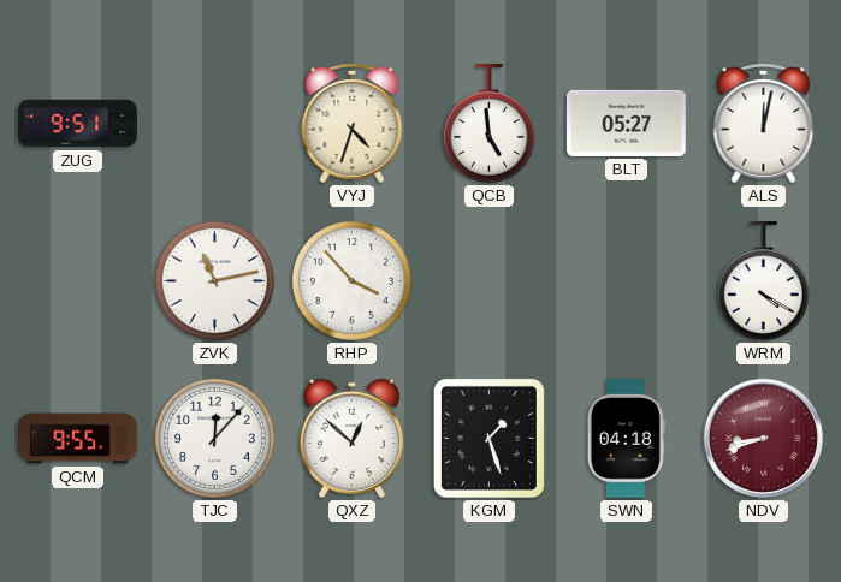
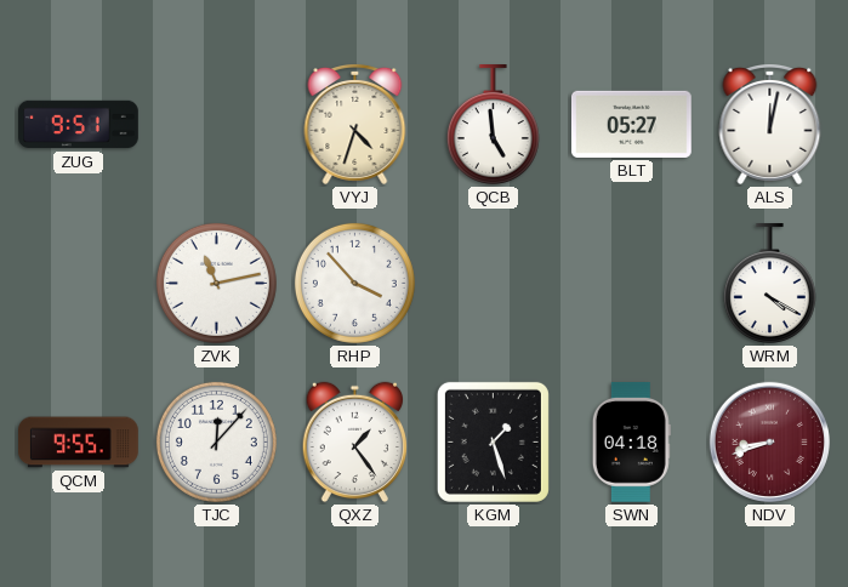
QXZ: 12:52 -> 1:24
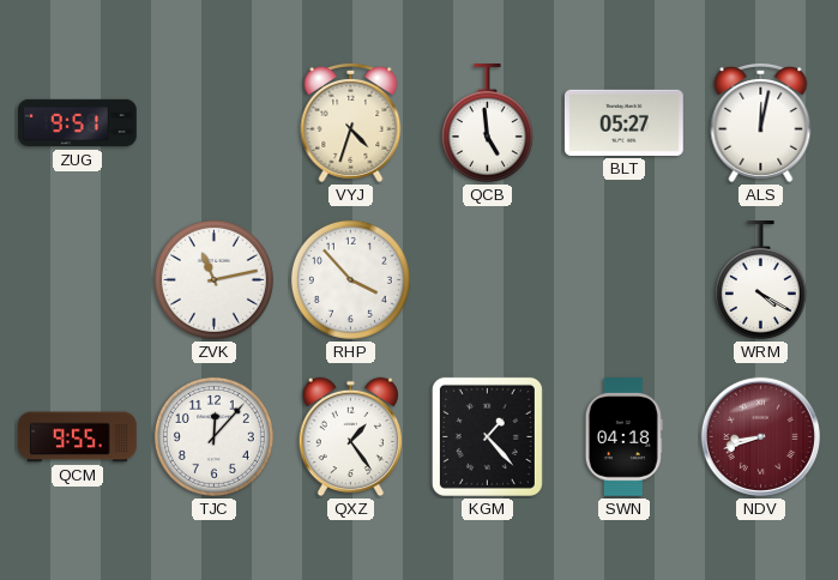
KGM: 1:27 -> 1:23
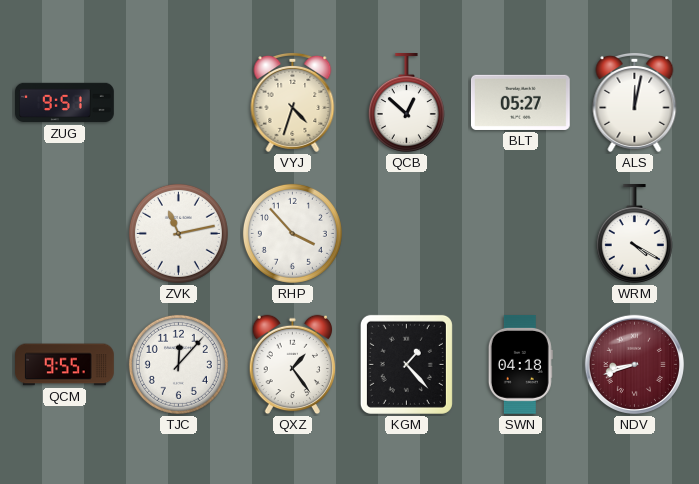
QCB: 4:59 -> 12:52
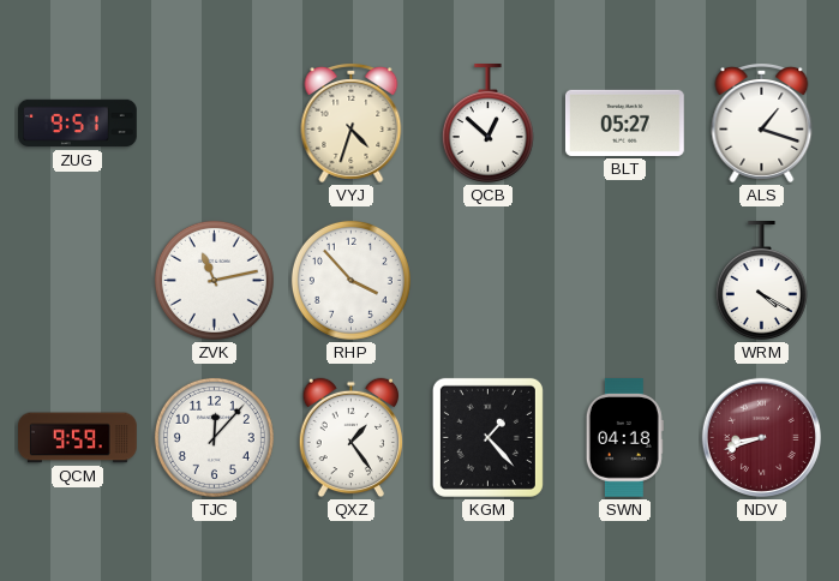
ALS: 12:02 -> 1:18
QCM: 9:55 -> 9:59
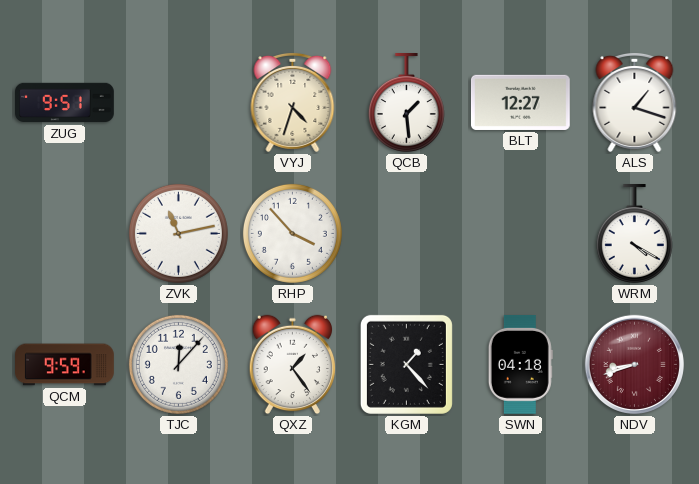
QCB: 12:52 -> 1:29
BLT: 05:27 -> 12:27
